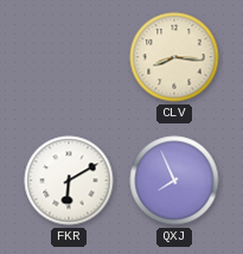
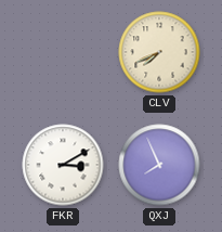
CLV: 8:16 -> 7:41
FKR: 6:10 -> 3:10
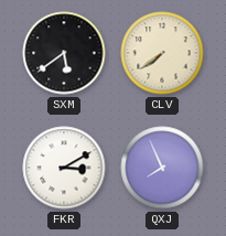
SXM: none -> 5:39
CLV: 7:41 -> 7:39
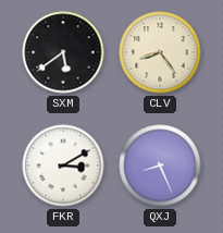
CLV: 7:39 -> 8:24
QXJ: 7:56 -> 8:26
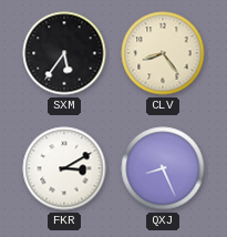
SXM: 5:39 -> 5:36
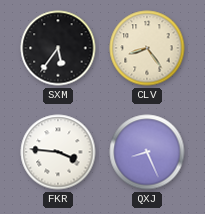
FKR: 3:10 -> 3:46
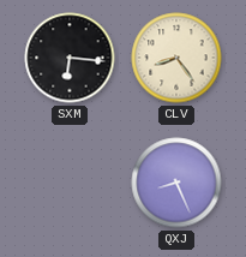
SXM: 5:36 -> 6:16
FKR: 3:46 -> none
